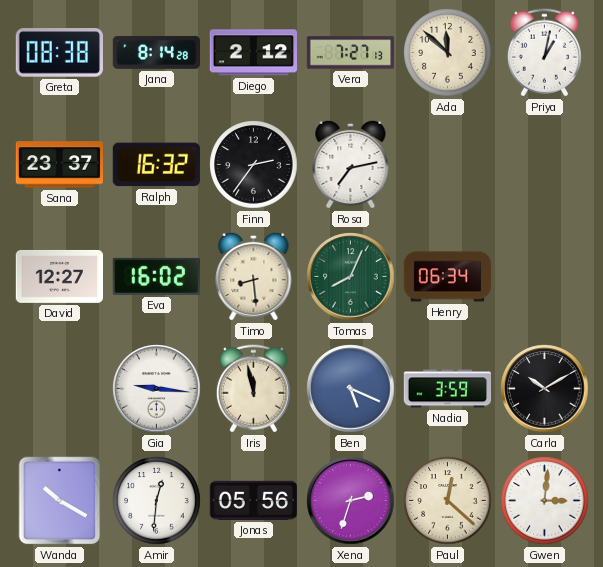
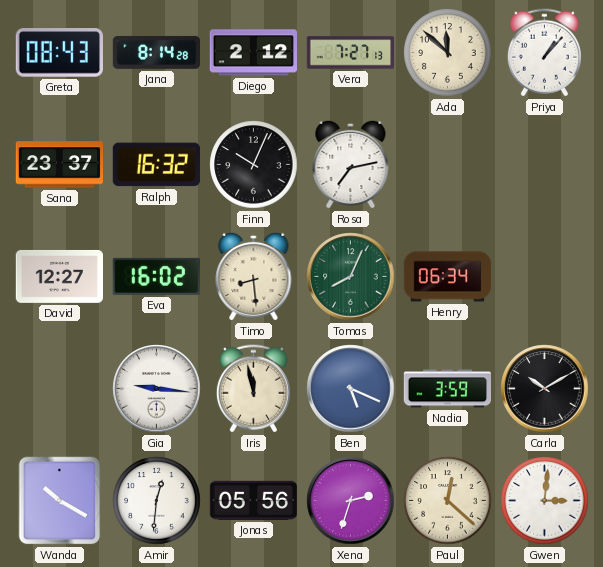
Greta: 08:38 -> 08:43
Priya: 1:02 -> 1:07
Finn: 2:36 -> 10:04
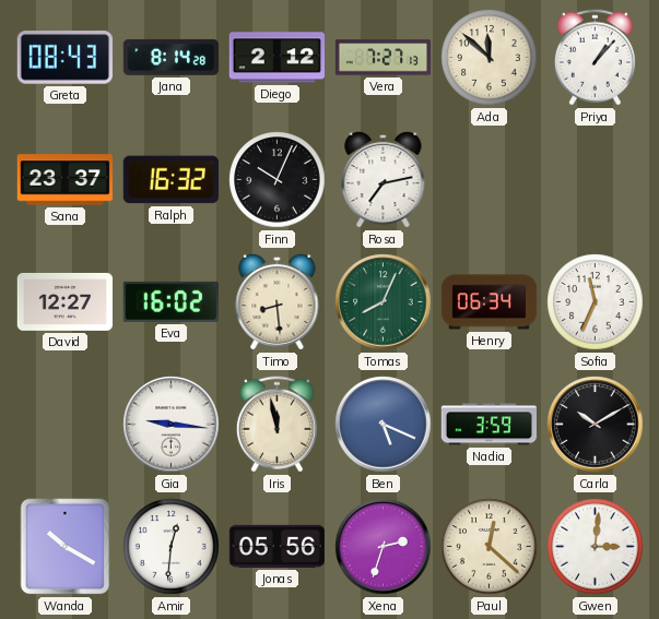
Sofia: none -> 11:34
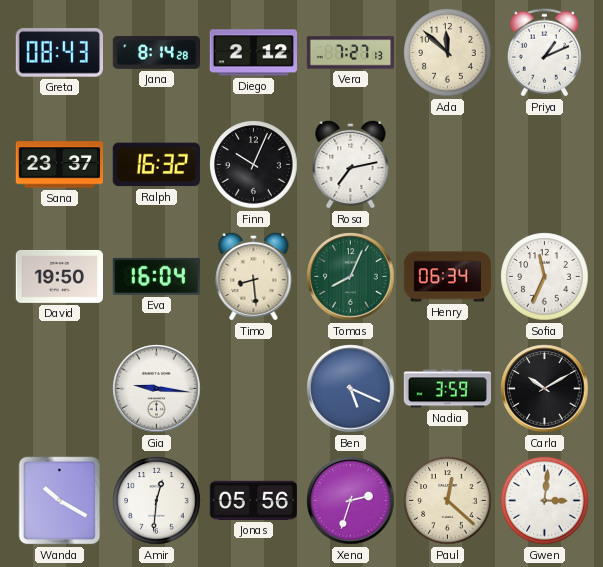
Priya: 1:07 -> 1:11
David: 12:27 -> 19:50
Eva: 16:02 -> 16:04
Iris: 11:58 -> none
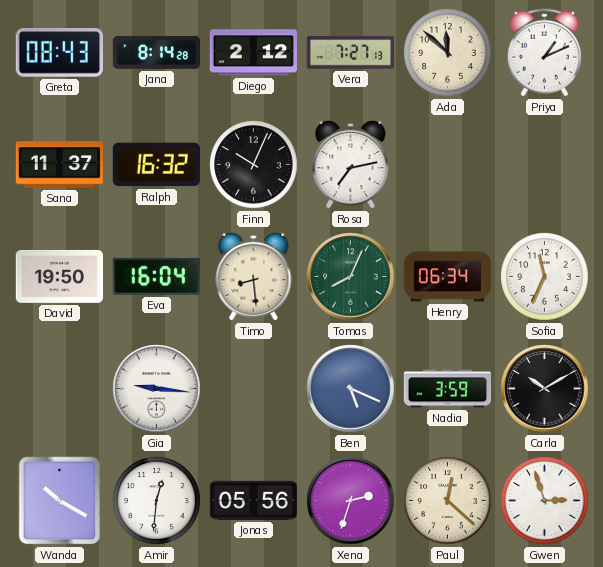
Sana: 23:37 -> 11:37
Gwen: 3:01 -> 2:57
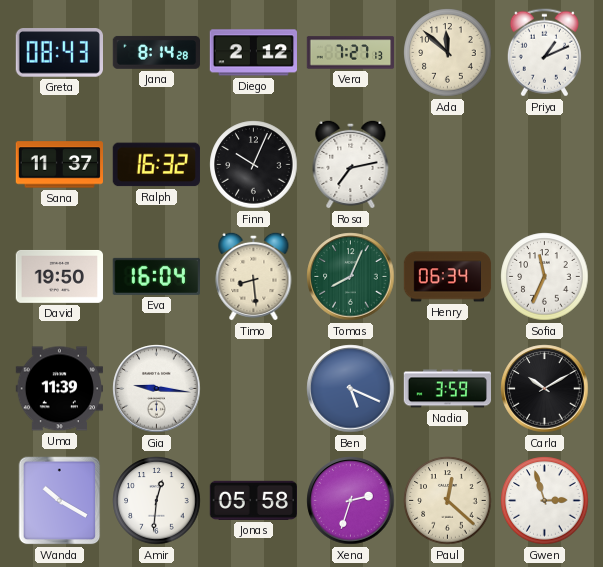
Uma: none -> 11:39
Jonas: 05:56 -> 05:58
